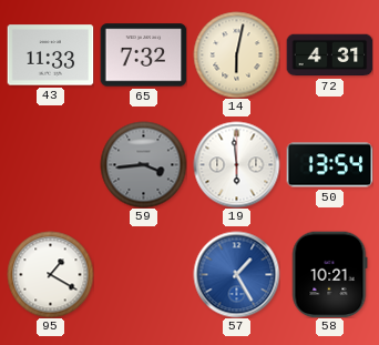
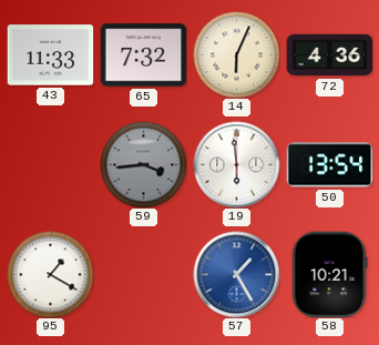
14: 6:02 -> 6:04
72: 4:31 -> 4:36
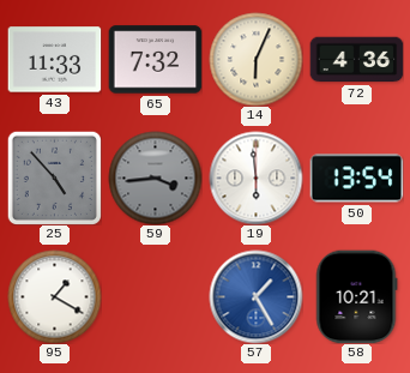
25: none -> 4:53
